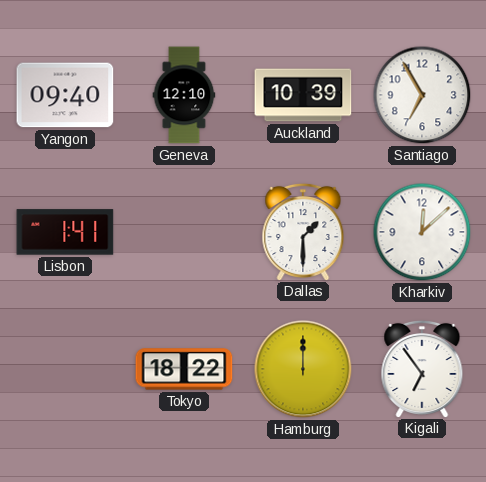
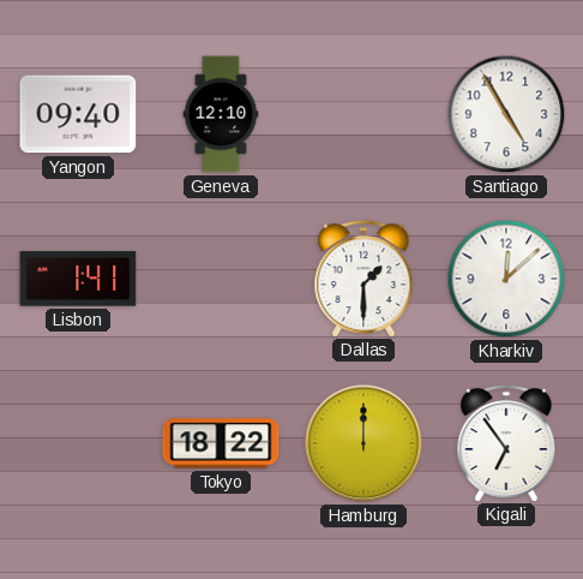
Auckland: 10:39 -> none
Santiago: 6:55 -> 4:55
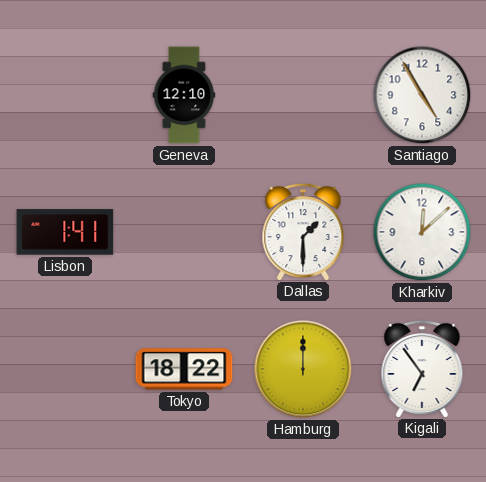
Yangon: 09:40 -> none
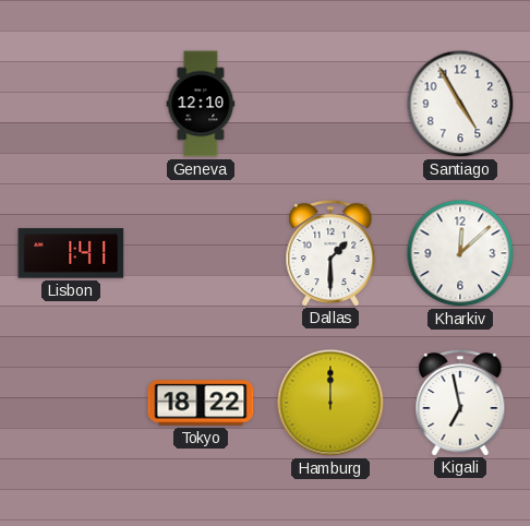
Kigali: 6:54 -> 6:58
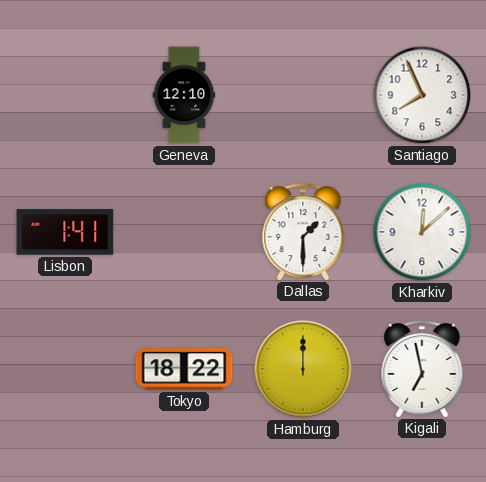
Santiago: 4:55 -> 7:56
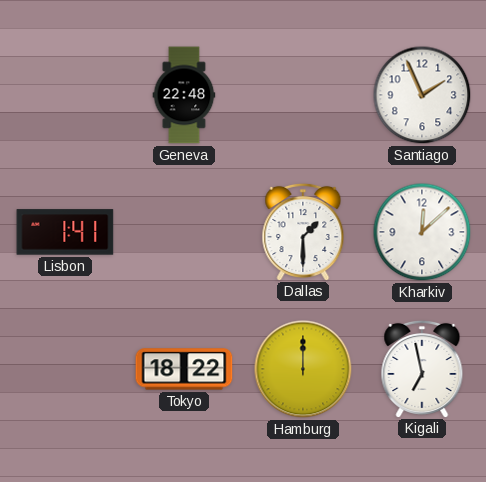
Geneva: 12:10 -> 22:48
Santiago: 7:56 -> 1:56
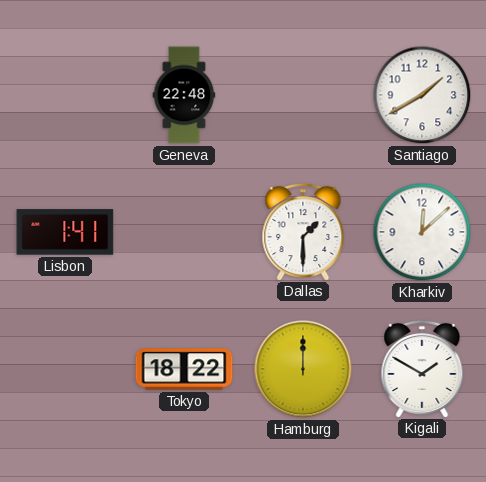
Santiago: 1:56 -> 1:40
Kigali: 6:58 -> 1:50
